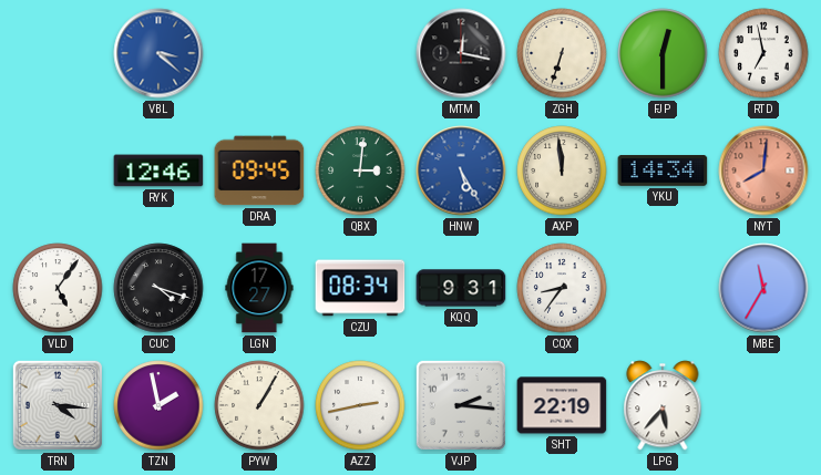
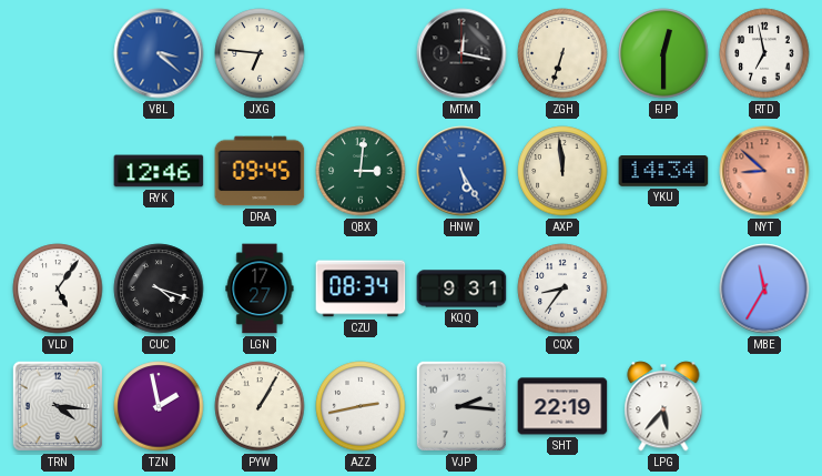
JXG: none -> 6:46
NYT: 8:01 -> 8:52
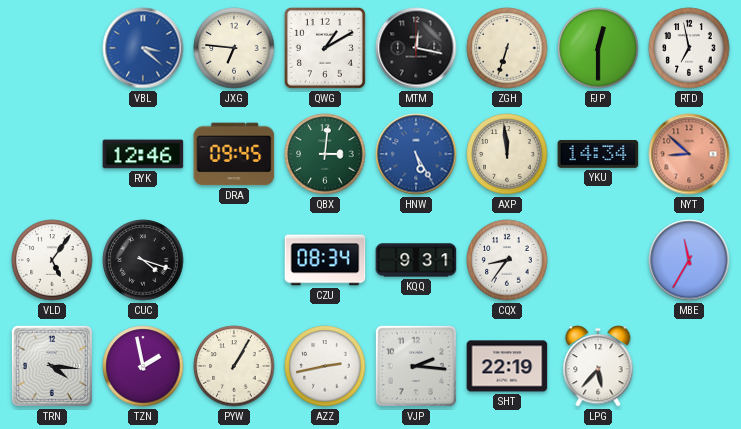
QWG: none -> 1:10
LGN: 17:27 -> none
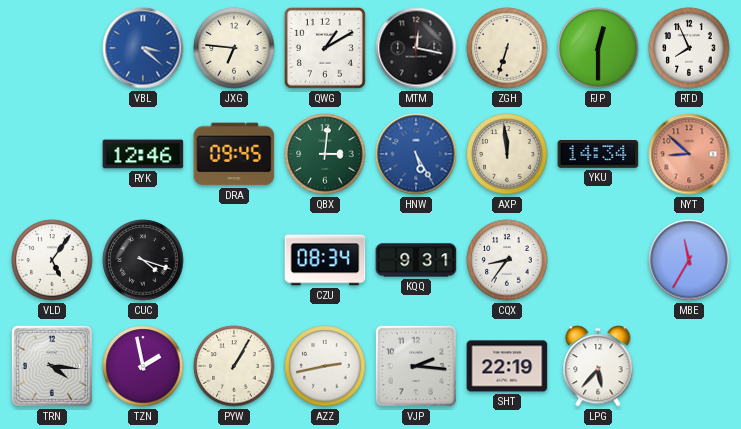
RTD: 6:58 -> 7:56
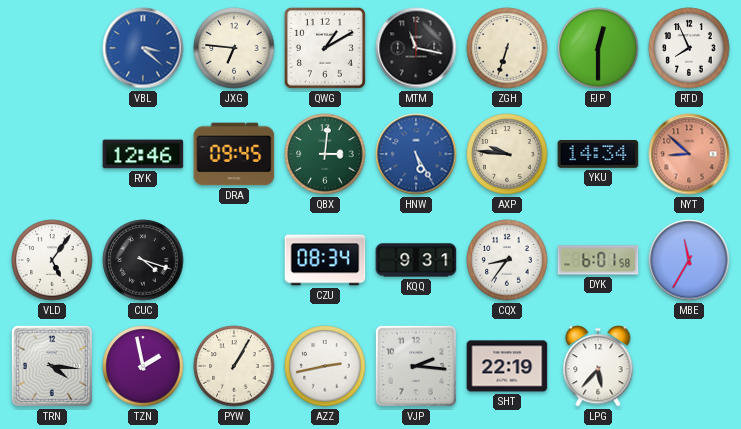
MTM: 12:17 -> 11:17
AXP: 11:59 -> 9:46
DYK: none -> 6:01
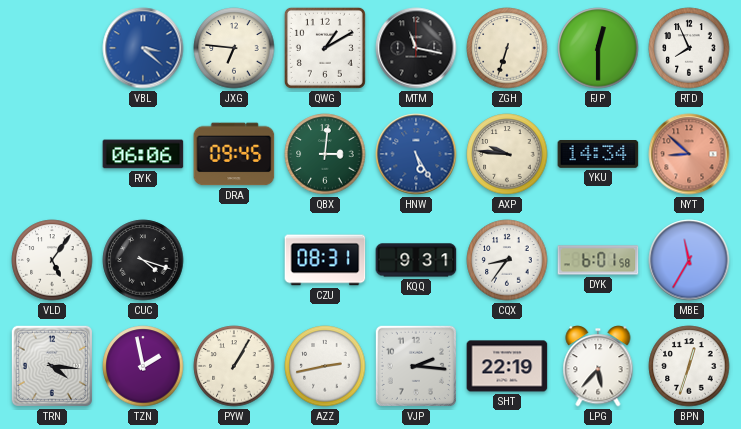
RYK: 12:46 -> 06:06
CZU: 08:34 -> 08:31
BPN: none -> 12:33
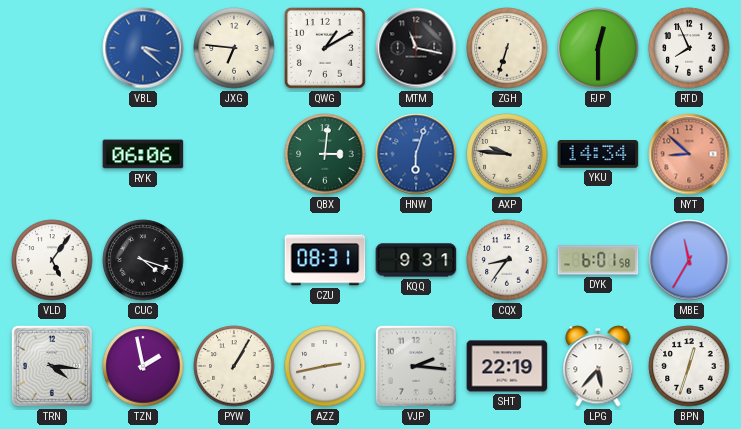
DRA: 09:45 -> none
HNW: 5:25 -> 6:03
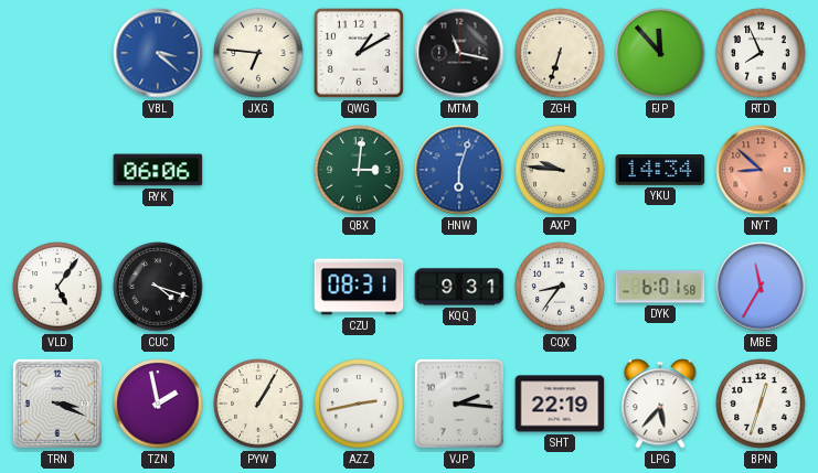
FJP: 12:30 -> 11:53
TRN: 4:16 -> 3:19
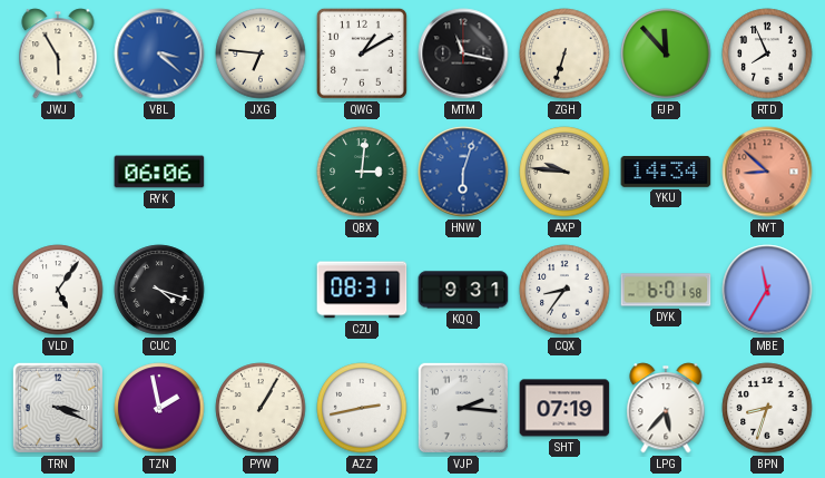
JWJ: none -> 5:55
SHT: 22:19 -> 07:19
BPN: 12:33 -> 8:33
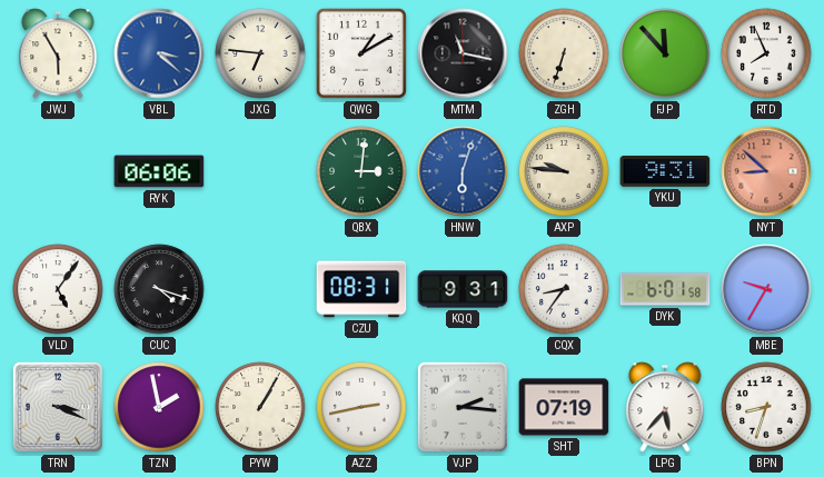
YKU: 14:34 -> 9:31
MBE: 11:35 -> 9:35
